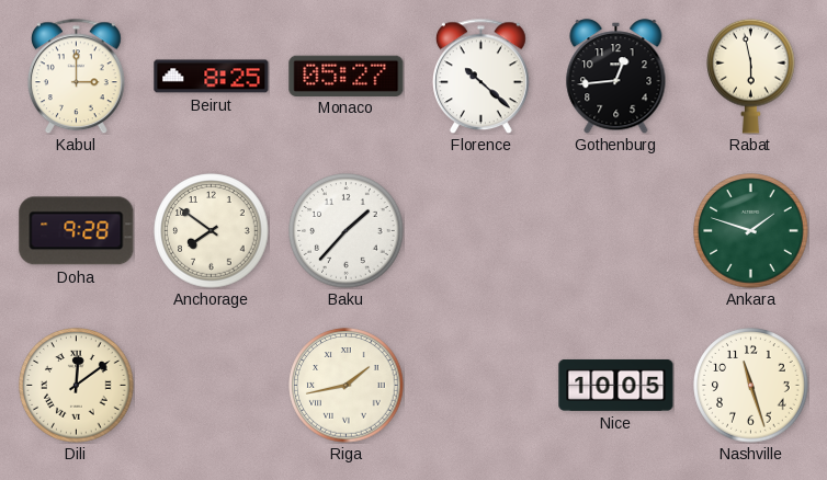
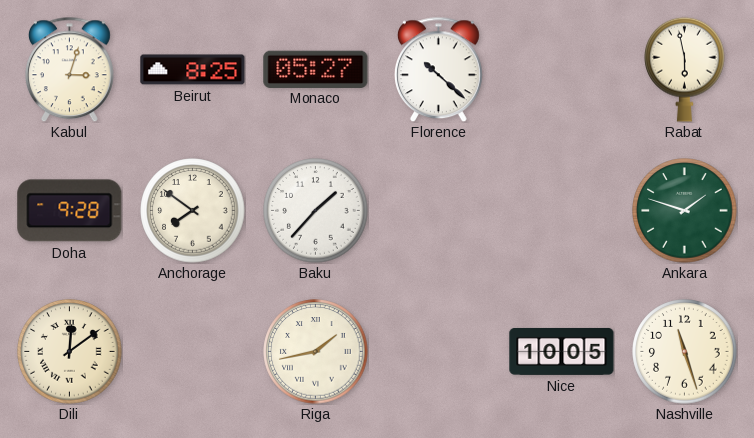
Kabul: 3:00 -> 3:03
Gothenburg: 12:44 -> none
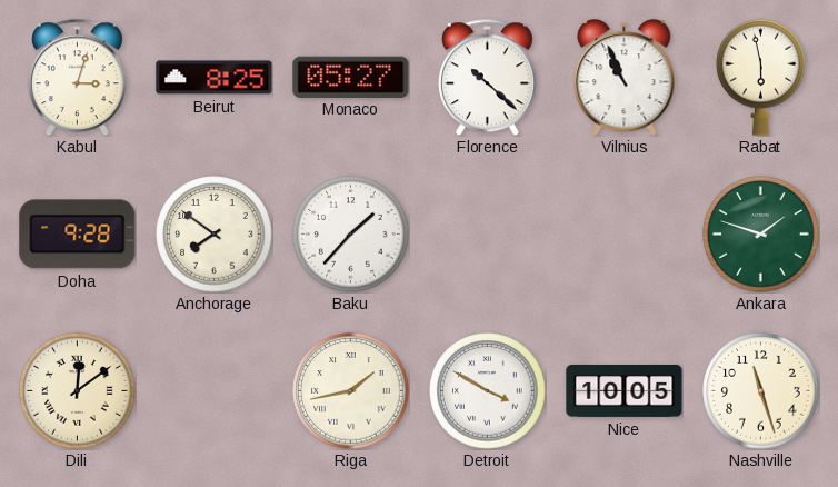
Vilnius: none -> 10:56
Detroit: none -> 3:50
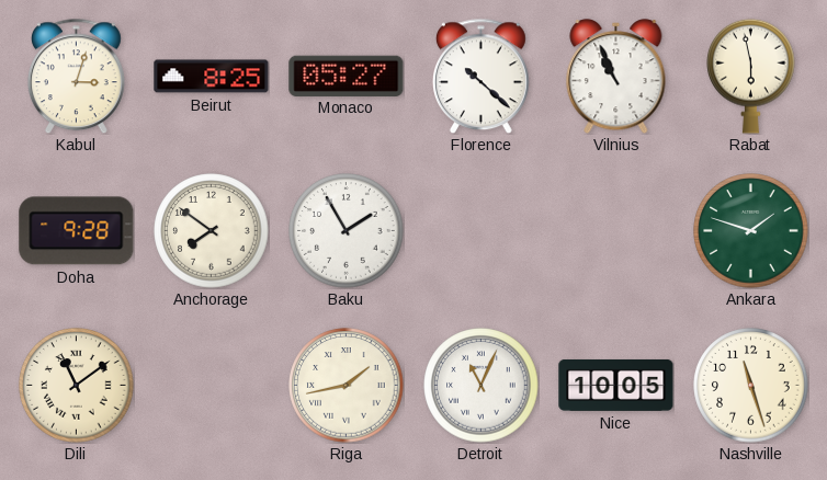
Baku: 1:37 -> 1:55
Dili: 12:09 -> 11:09
Detroit: 3:50 -> 11:04
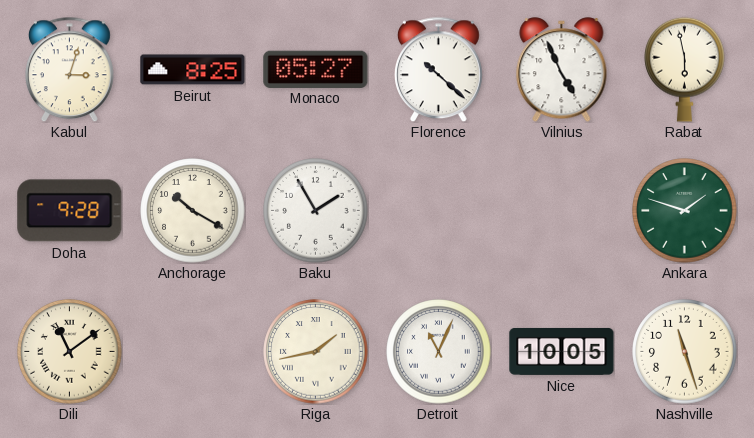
Vilnius: 10:56 -> 4:56
Anchorage: 7:51 -> 10:20
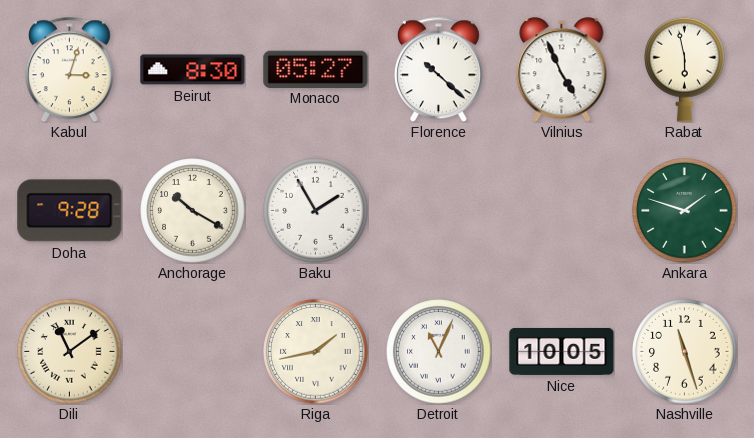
Beirut: 8:25 -> 8:30
